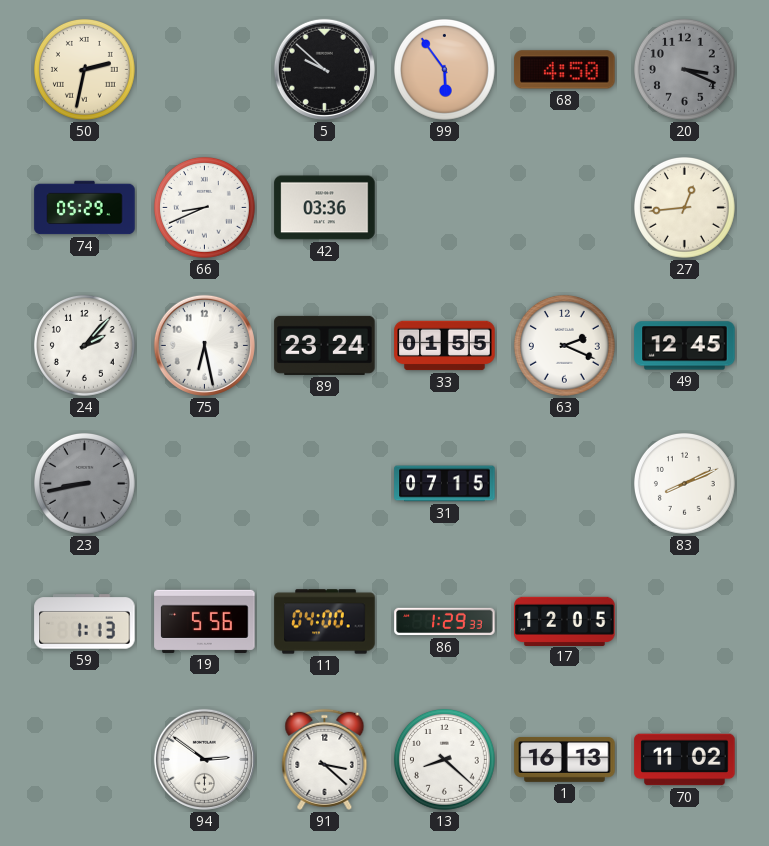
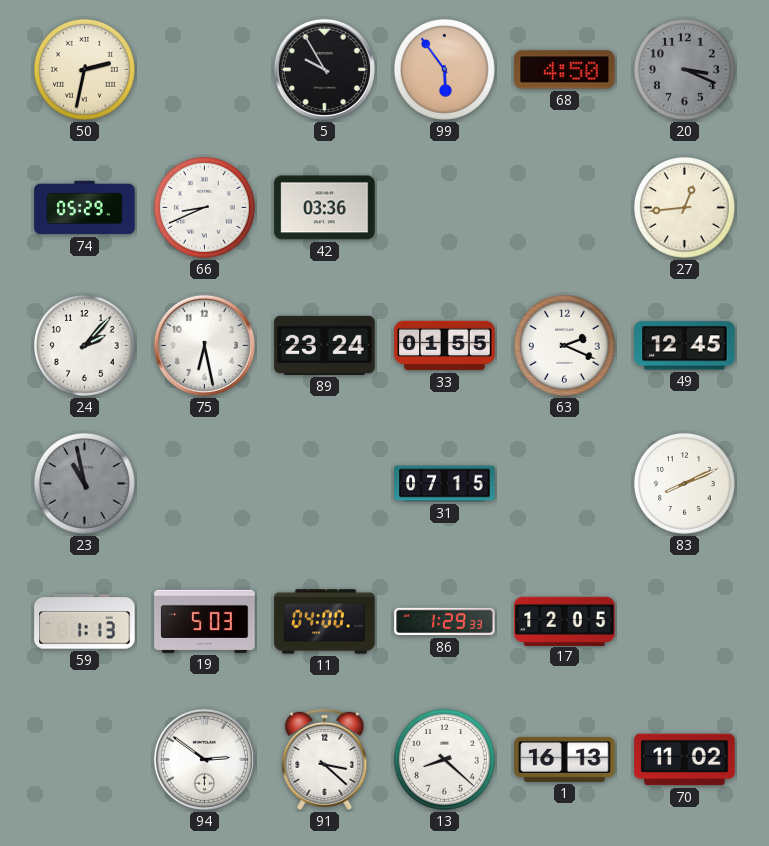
5: 9:52 -> 9:55
23: 8:43 -> 10:58
19: 5:56 -> 5:03
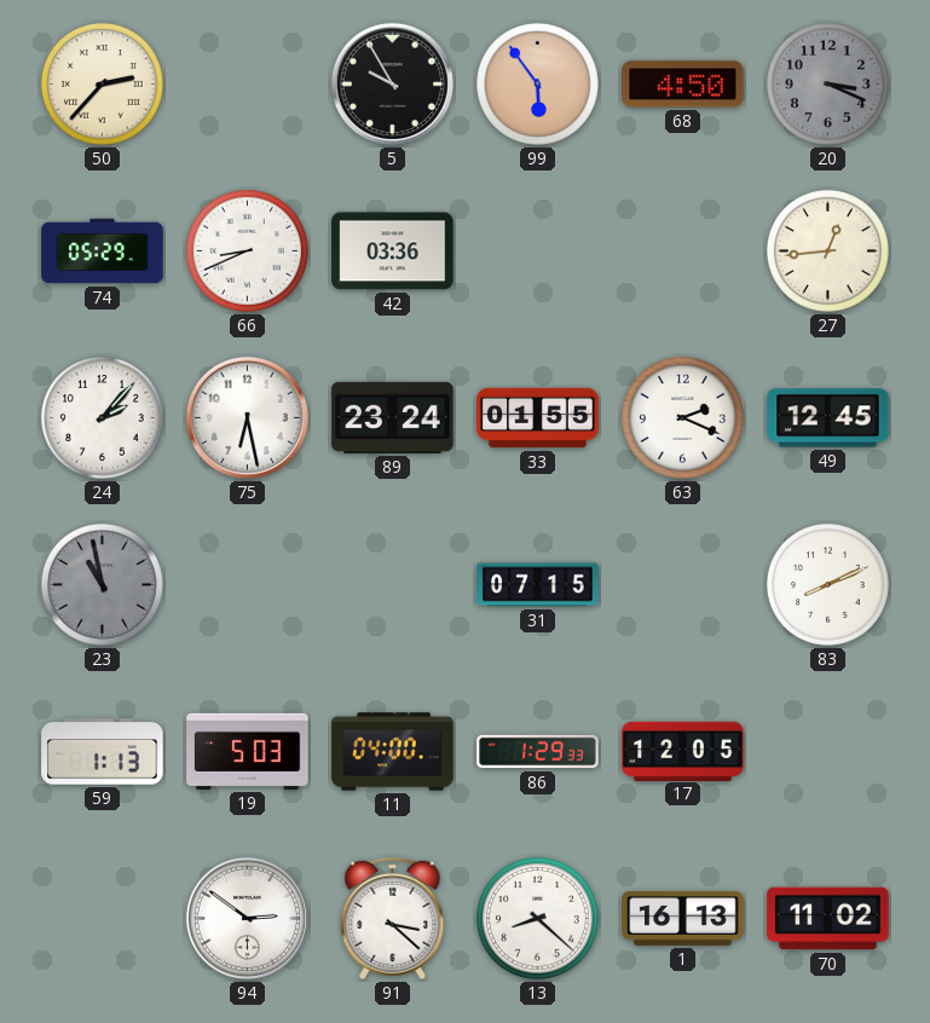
50: 2:32 -> 2:37
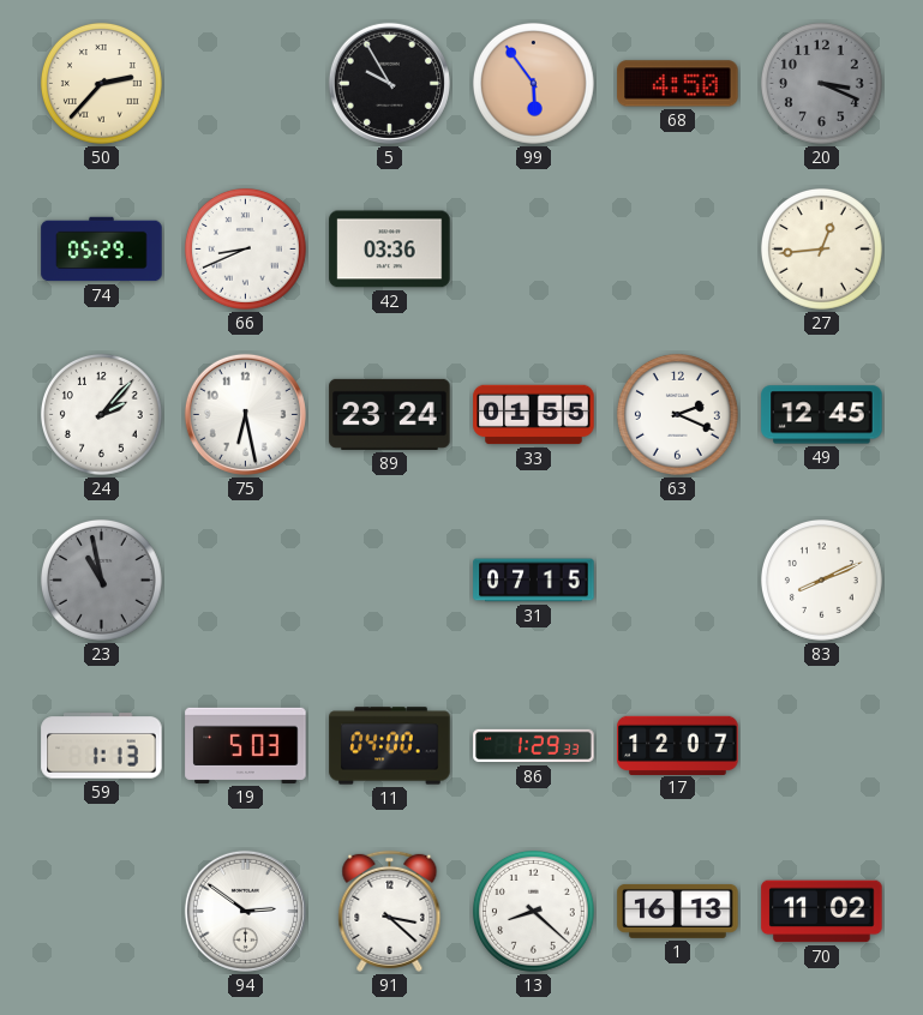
17: 12:05 -> 12:07
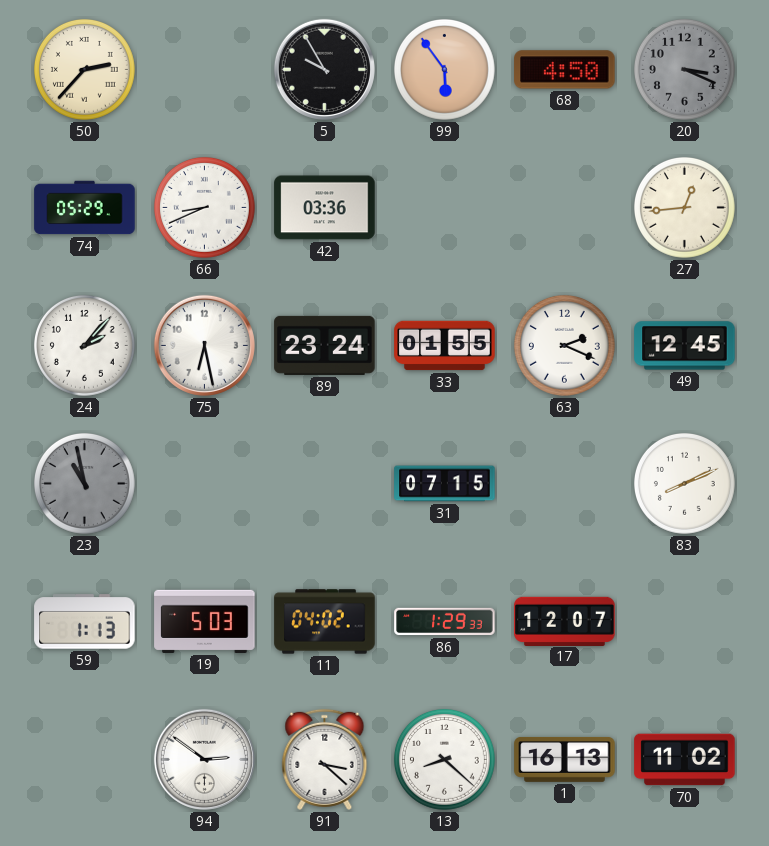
11: 04:00 -> 04:02
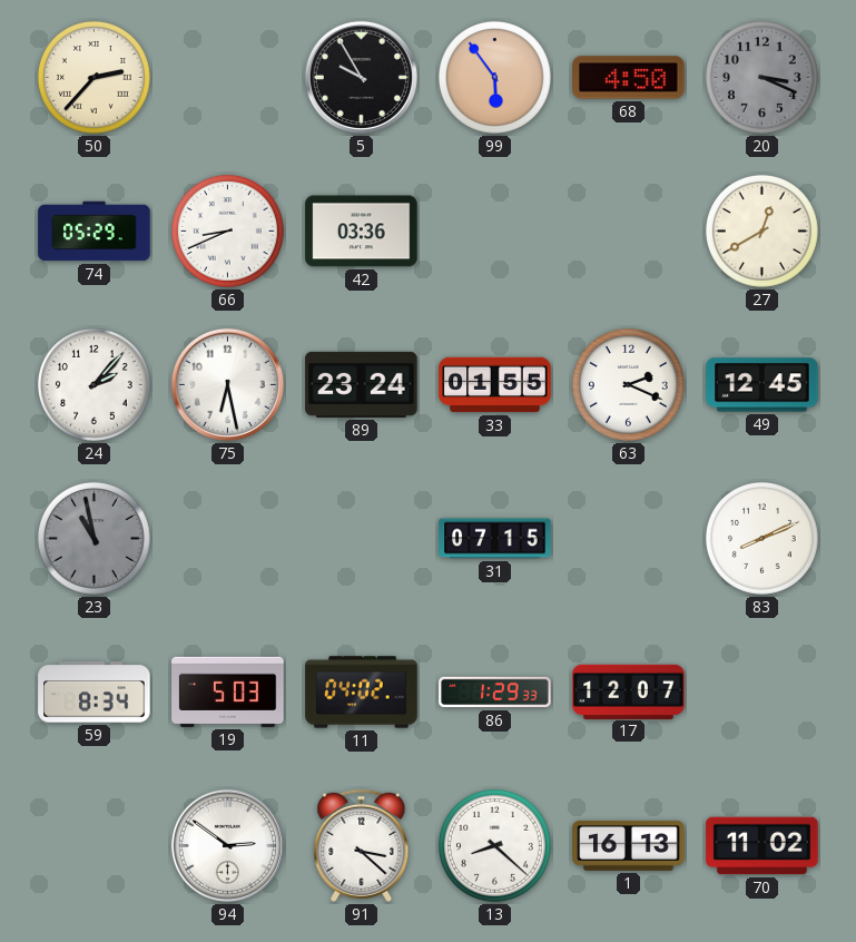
27: 12:44 -> 12:40
59: 1:13 -> 8:34
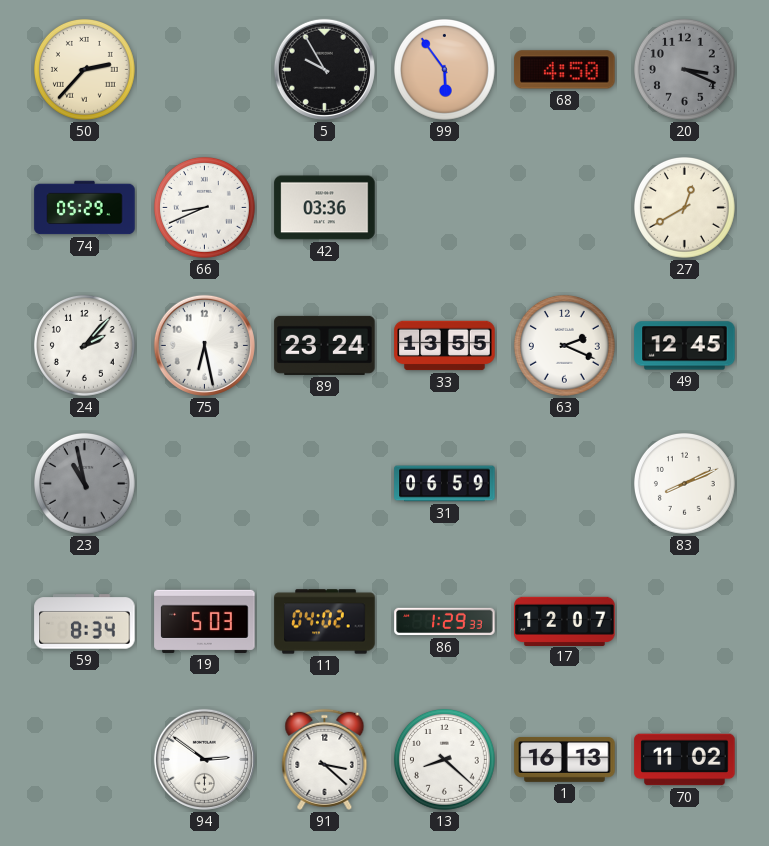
33: 01:55 -> 13:55
31: 07:15 -> 06:59
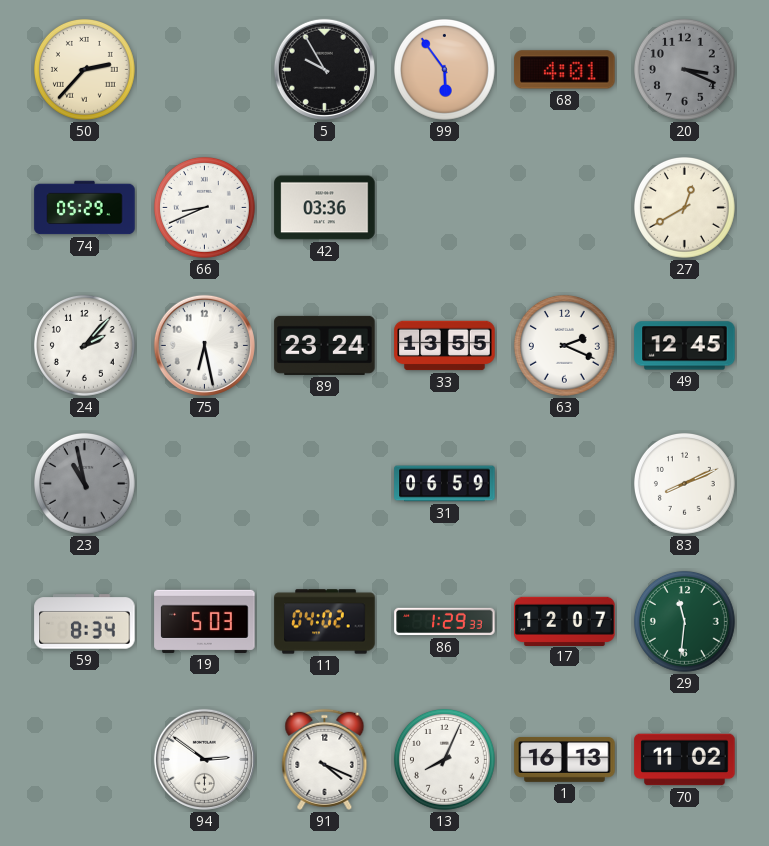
68: 4:50 -> 4:01
29: none -> 11:31
91: 3:22 -> 4:19
13: 8:22 -> 8:04
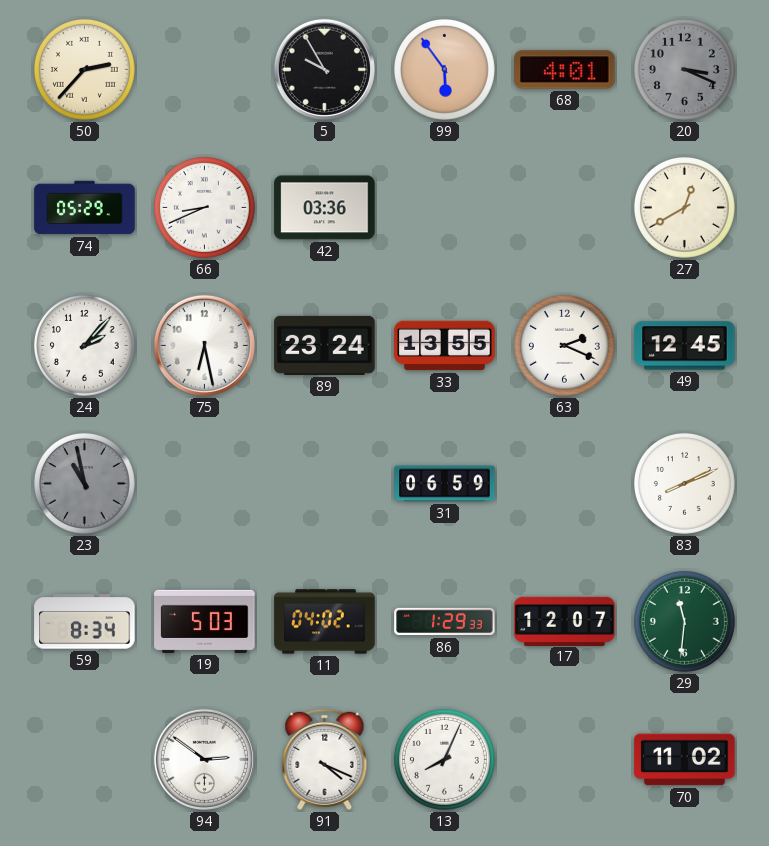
1: 16:13 -> none
